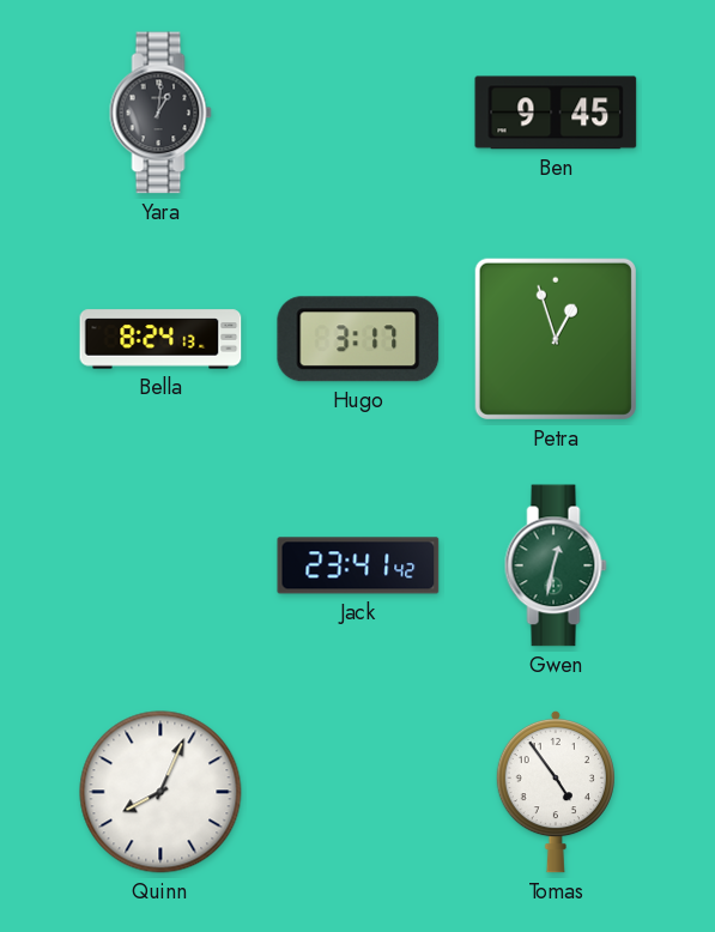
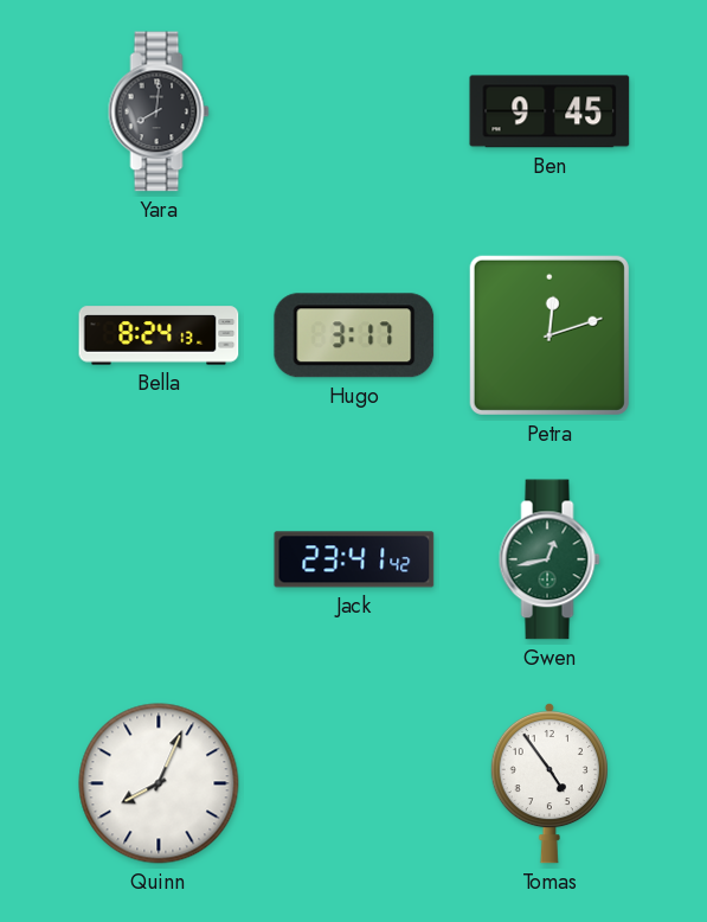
Yara: 1:01 -> 8:01
Petra: 12:57 -> 12:12
Gwen: 12:32 -> 12:43
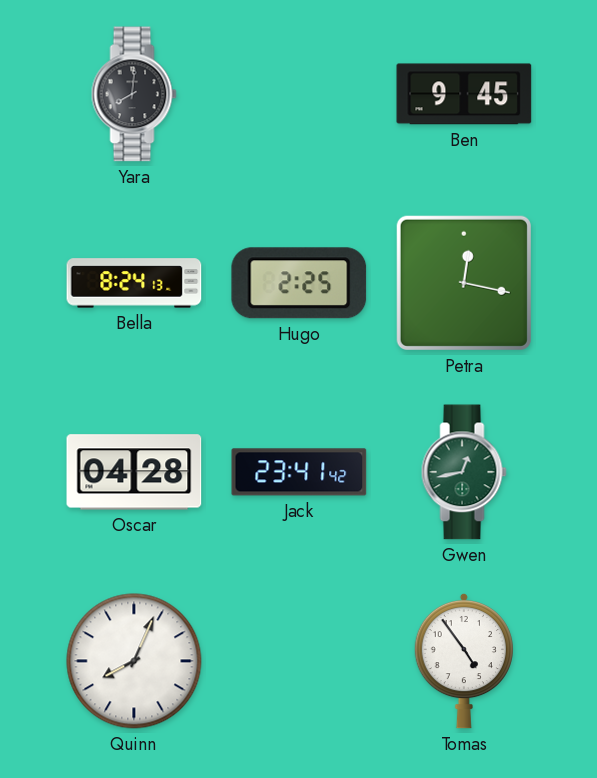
Hugo: 3:17 -> 2:25
Petra: 12:12 -> 12:17
Oscar: none -> 04:28
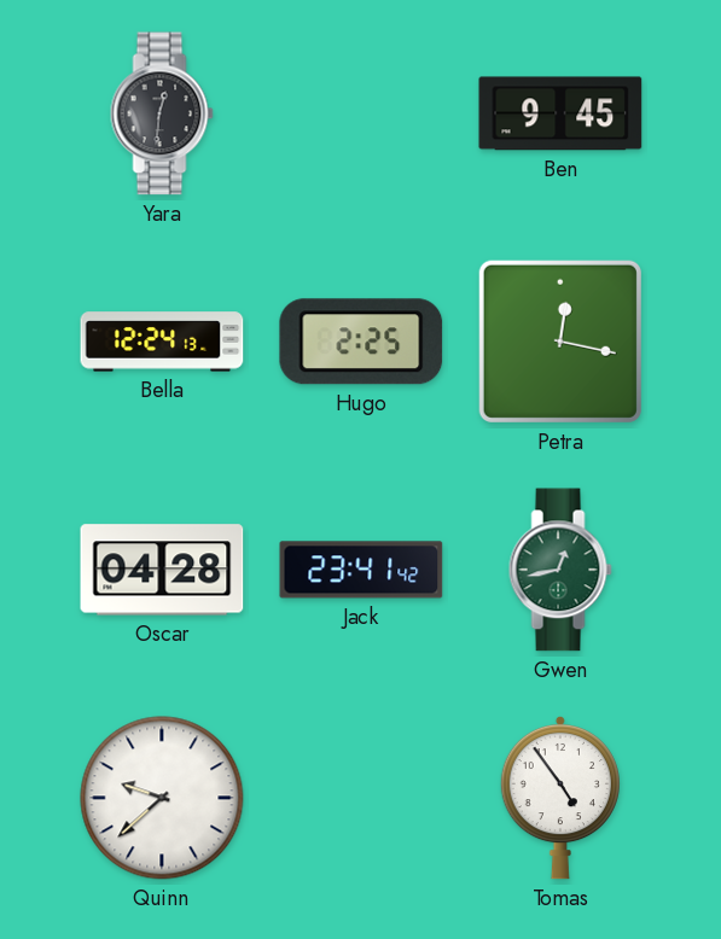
Yara: 8:01 -> 12:31
Bella: 8:24 -> 12:24
Quinn: 8:04 -> 9:38
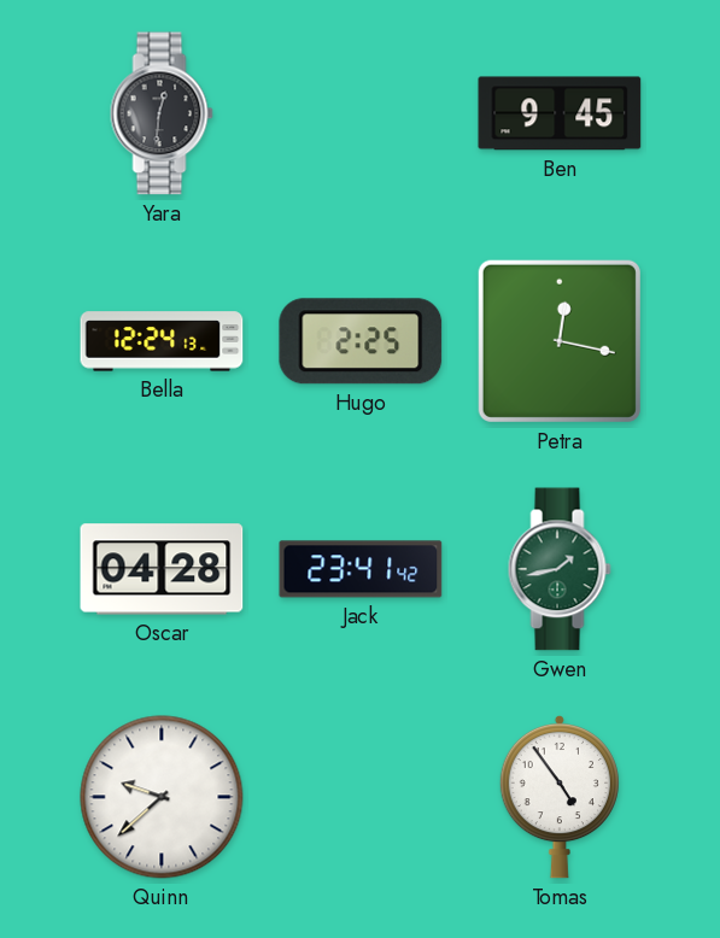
Gwen: 12:43 -> 1:43
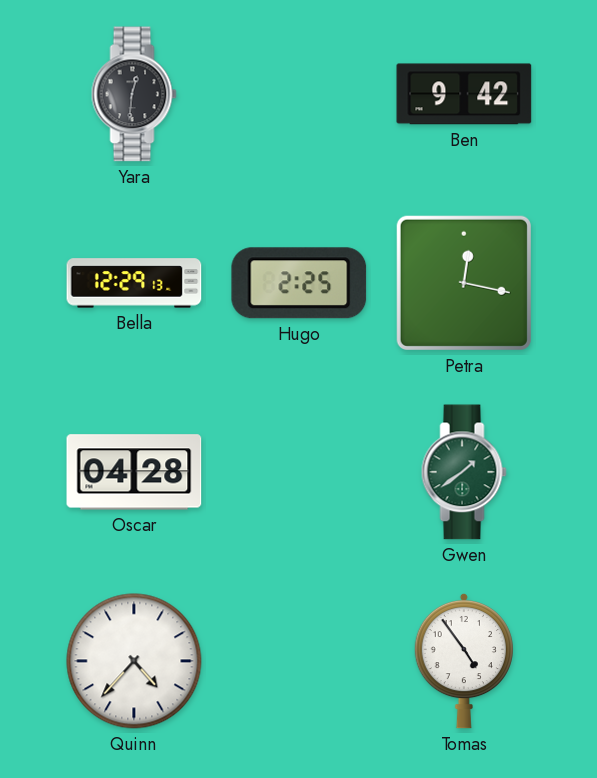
Ben: 9:45 -> 9:42
Bella: 12:24 -> 12:29
Jack: 23:41 -> none
Gwen: 1:43 -> 1:39
Quinn: 9:38 -> 4:37
